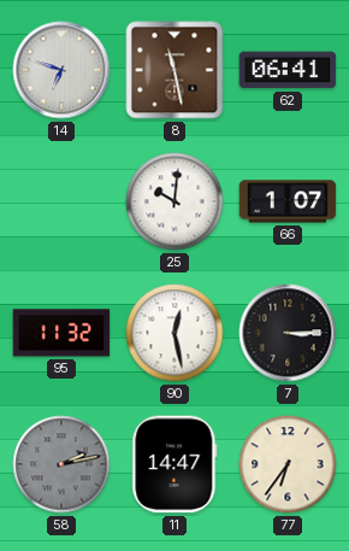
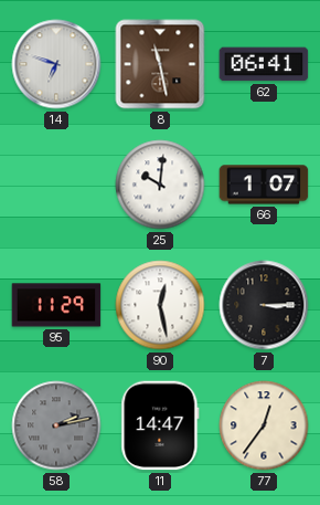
95: 11:32 -> 11:29
77: 6:36 -> 12:36
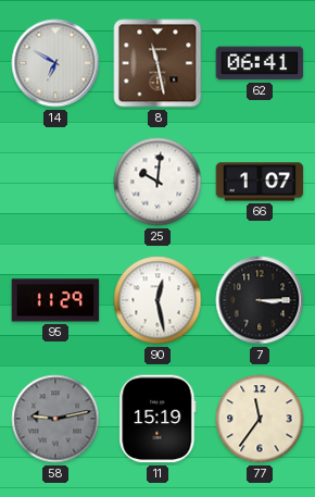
14: 6:48 -> 6:50
58: 2:13 -> 9:13
11: 14:47 -> 15:19
77: 12:36 -> 11:36
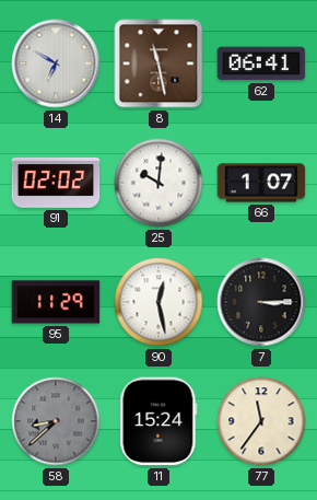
91: none -> 02:02
58: 9:13 -> 8:38
11: 15:19 -> 15:24
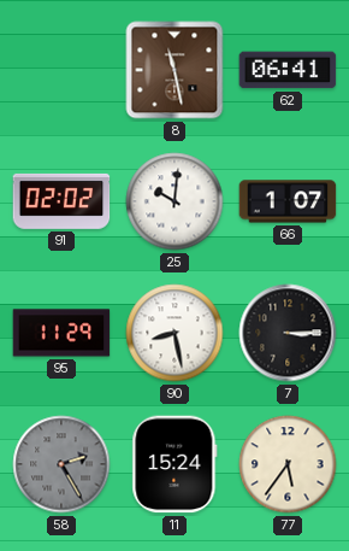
14: 6:50 -> none
90: 12:28 -> 8:28
58: 8:38 -> 2:25
77: 11:36 -> 5:36
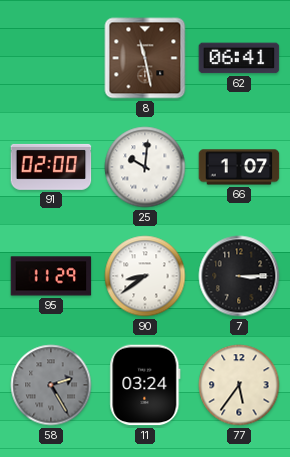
91: 02:02 -> 02:00
90: 8:28 -> 8:39
11: 15:24 -> 03:24
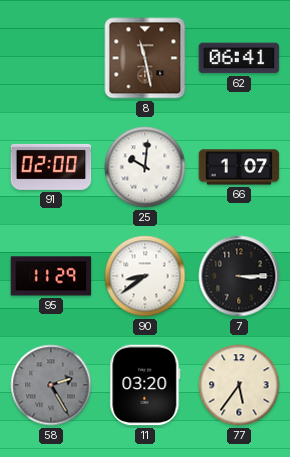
11: 03:24 -> 03:20
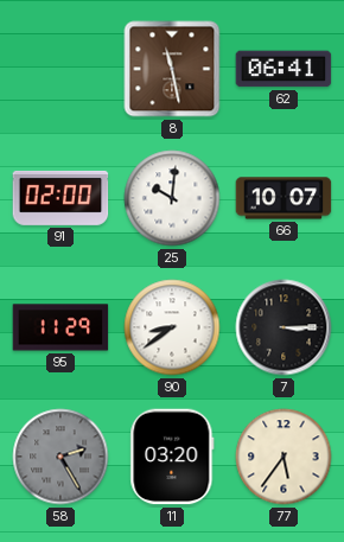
66: 1:07 -> 10:07
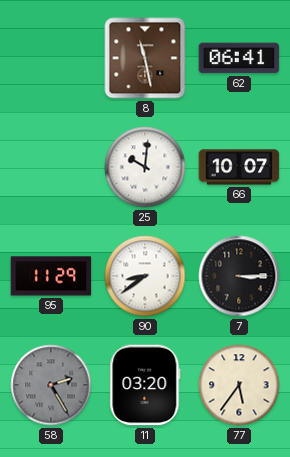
91: 02:00 -> none
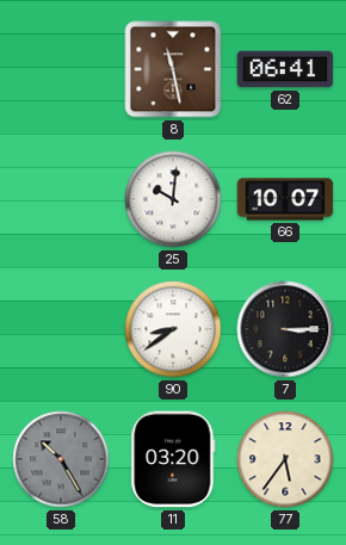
95: 11:29 -> none
58: 2:25 -> 10:25
